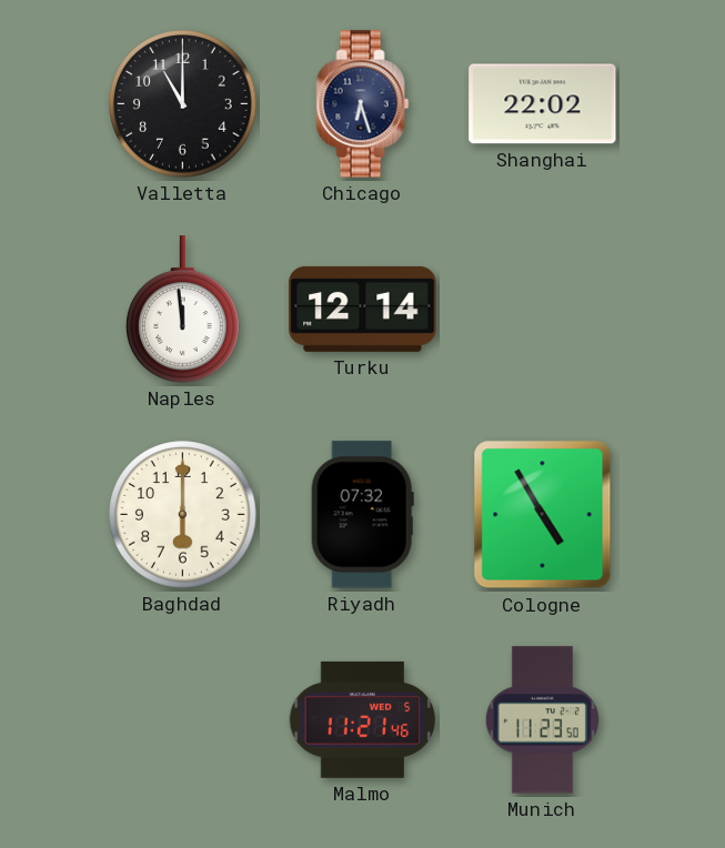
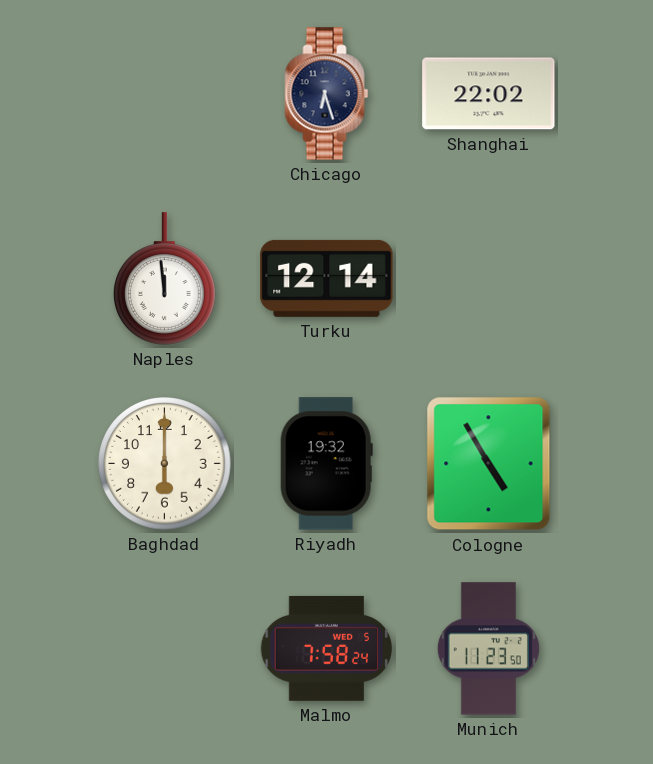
Valletta: 11:00 -> none
Riyadh: 07:32 -> 19:32
Malmo: 11:21 -> 7:58
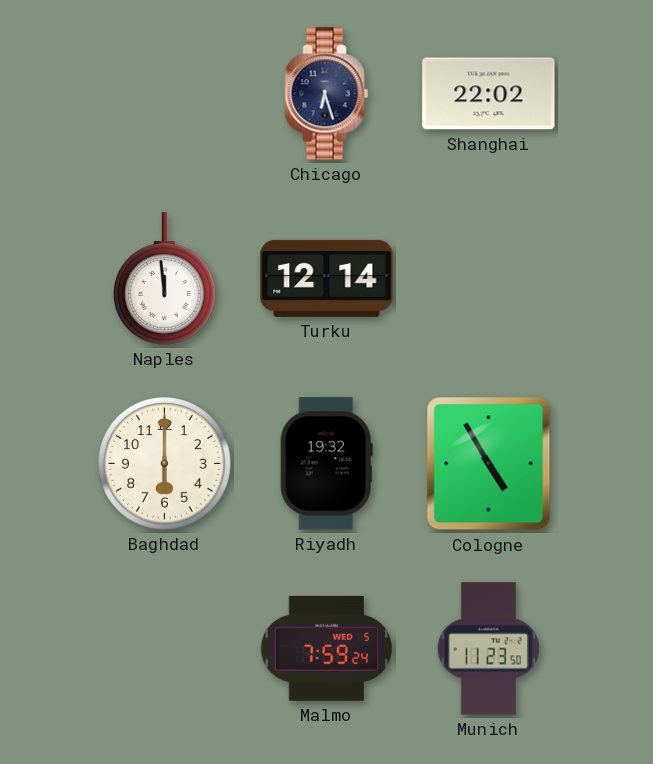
Malmo: 7:58 -> 7:59
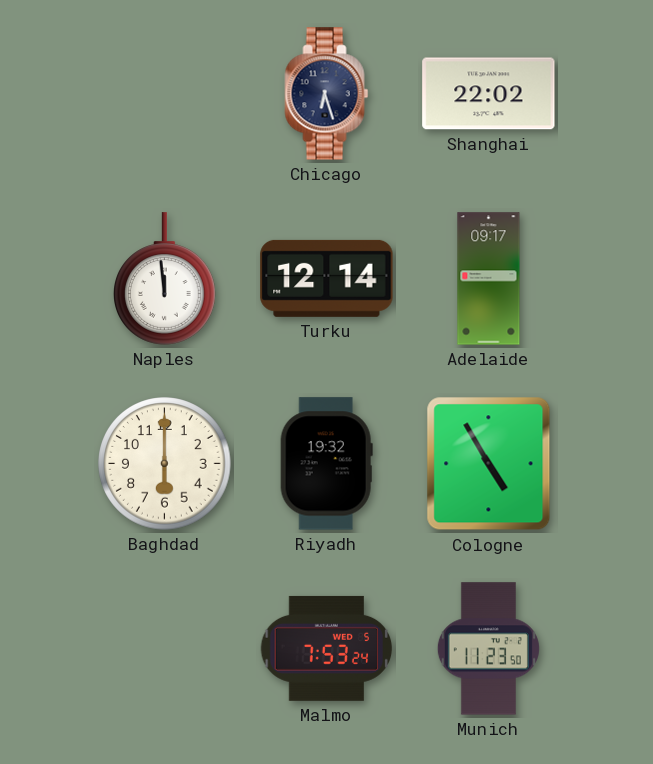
Adelaide: none -> 09:17
Malmo: 7:59 -> 7:53
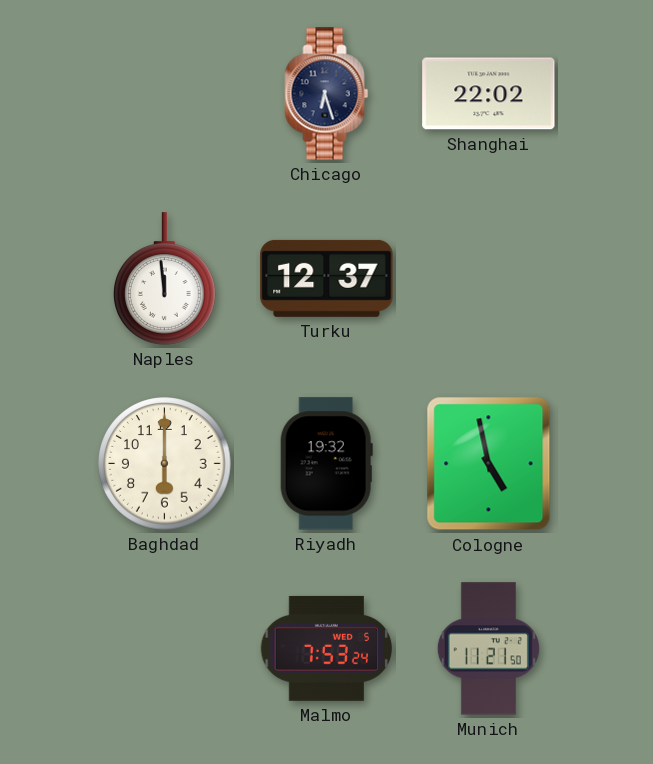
Turku: 12:14 -> 12:37
Adelaide: 09:17 -> none
Cologne: 4:55 -> 4:58
Munich: 11:23 -> 11:21
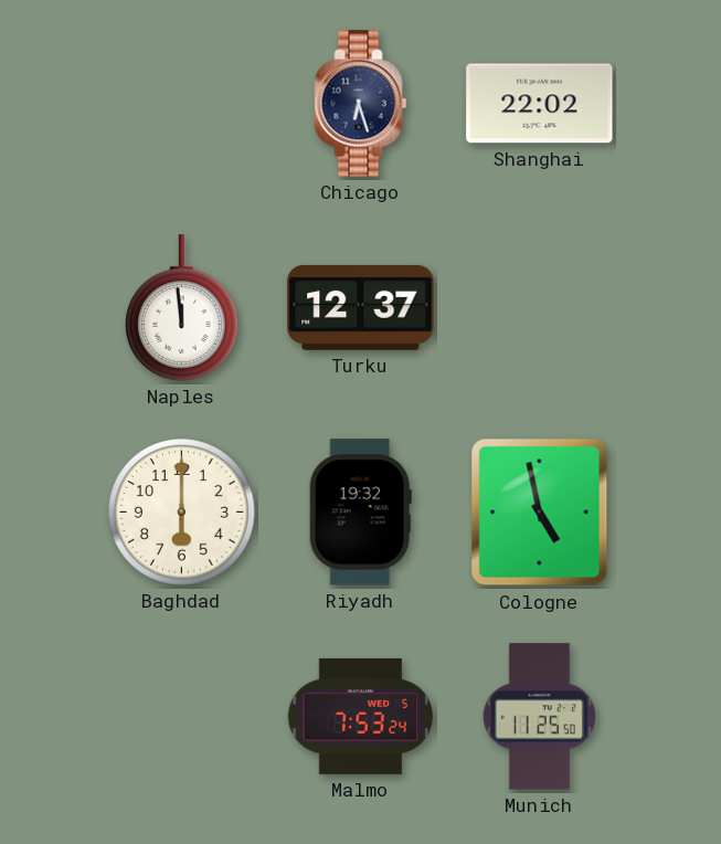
Munich: 11:21 -> 11:25
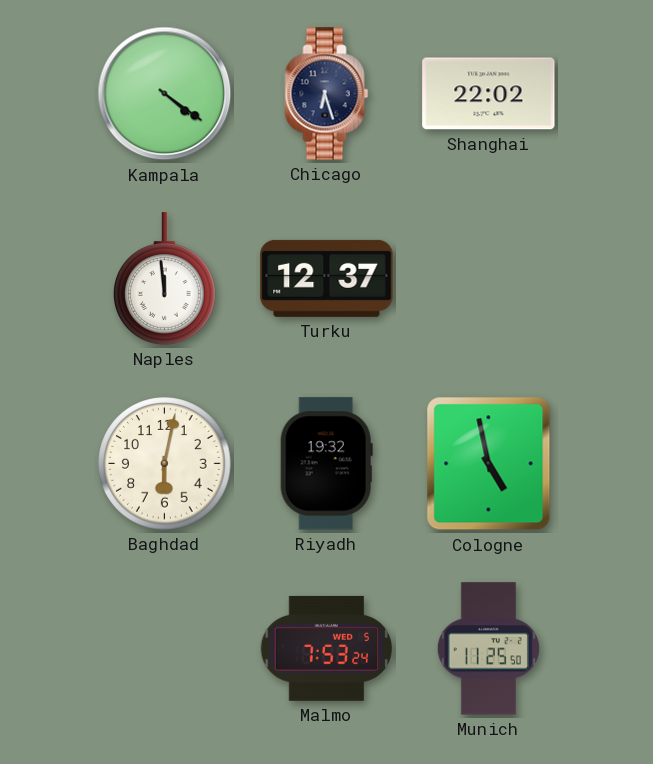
Kampala: none -> 4:21
Baghdad: 6:00 -> 6:02
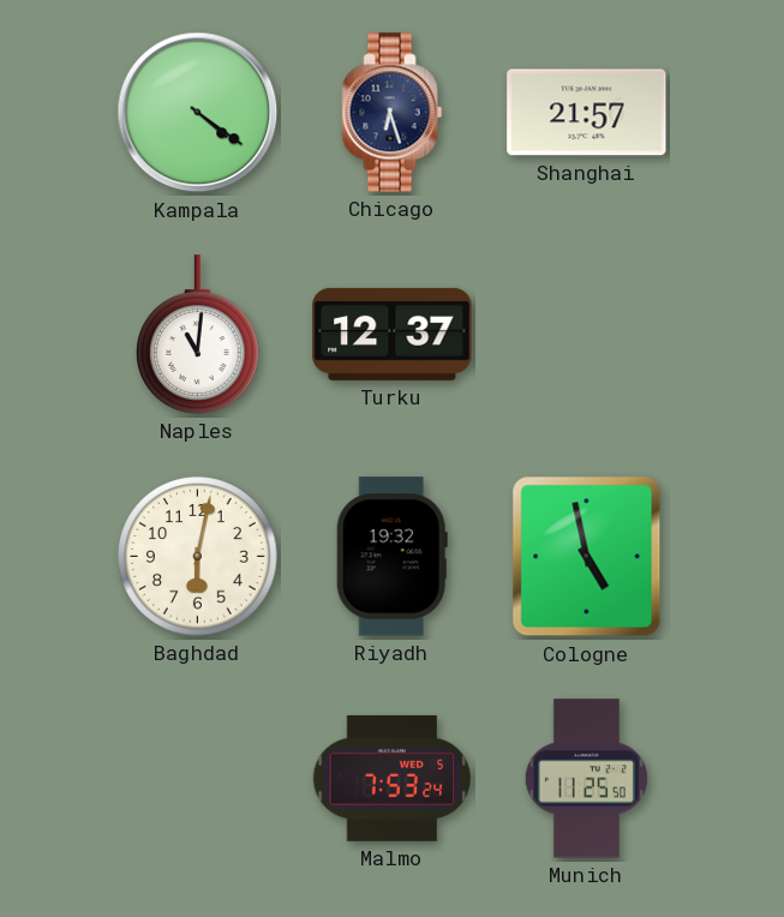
Shanghai: 22:02 -> 21:57
Naples: 11:59 -> 11:01
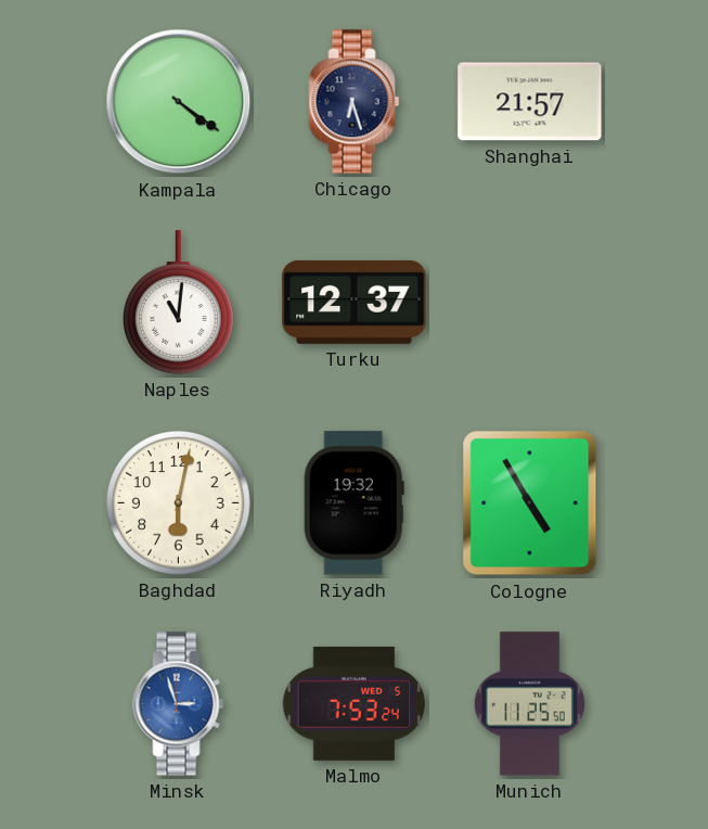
Cologne: 4:58 -> 4:55
Minsk: none -> 2:57
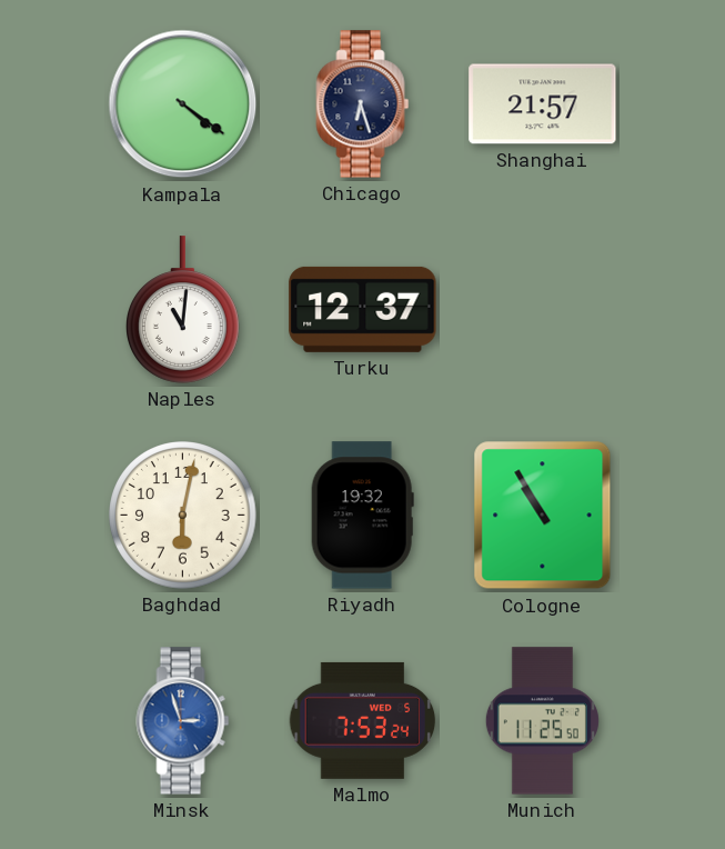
Cologne: 4:55 -> 10:55
